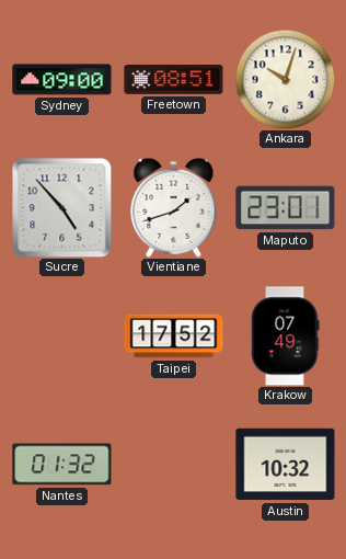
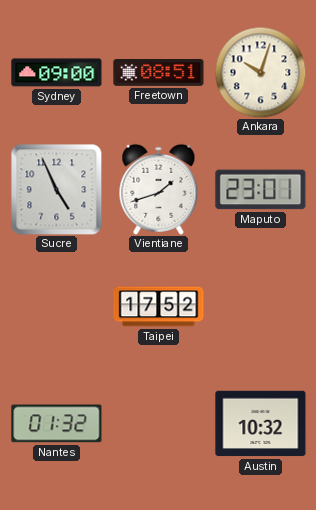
Sucre: 4:53 -> 4:56
Krakow: 07:49 -> none
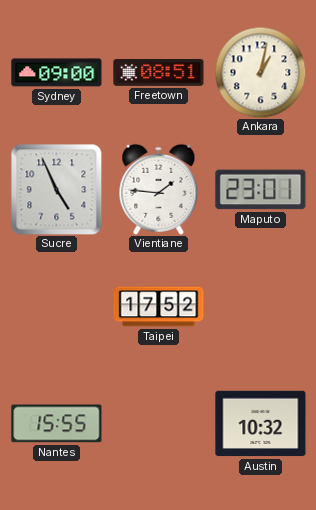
Ankara: 10:03 -> 1:02
Vientiane: 1:42 -> 1:46
Nantes: 01:32 -> 15:55
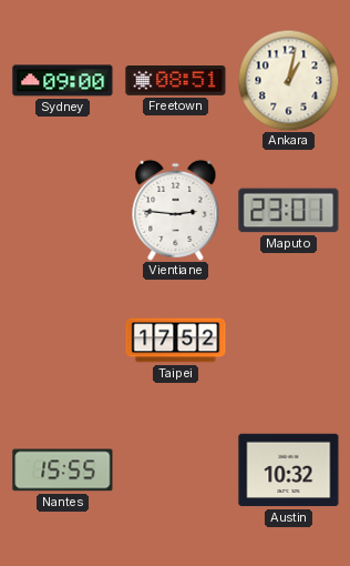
Sucre: 4:56 -> none
Vientiane: 1:46 -> 2:46
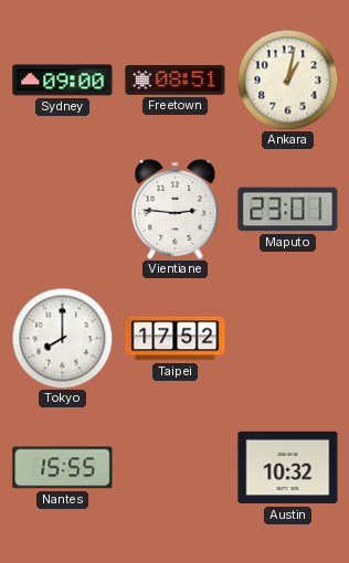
Tokyo: none -> 8:00
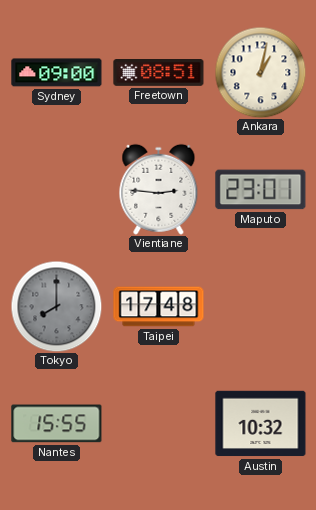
Tokyo dial: white -> grey
Taipei: 17:52 -> 17:48
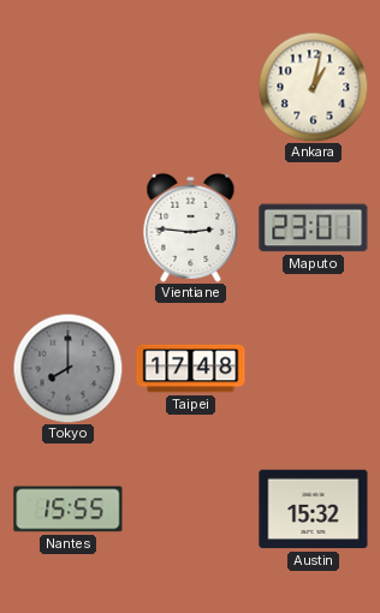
Sydney: 09:00 -> none
Freetown: 08:51 -> none
Austin: 10:32 -> 15:32
